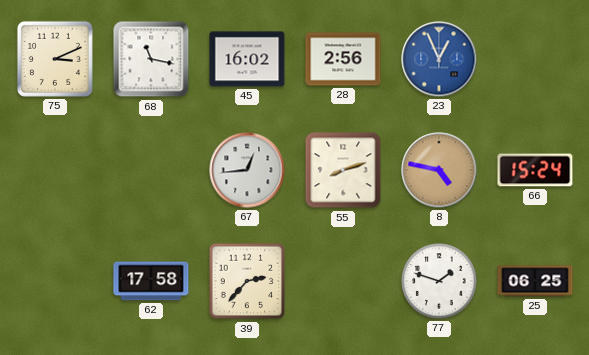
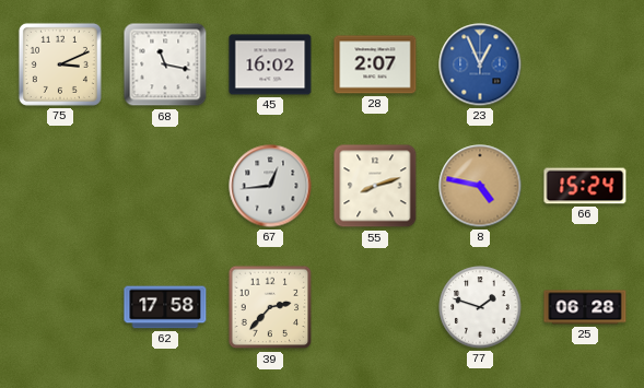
28: 2:56 -> 2:07
25: 06:25 -> 06:28
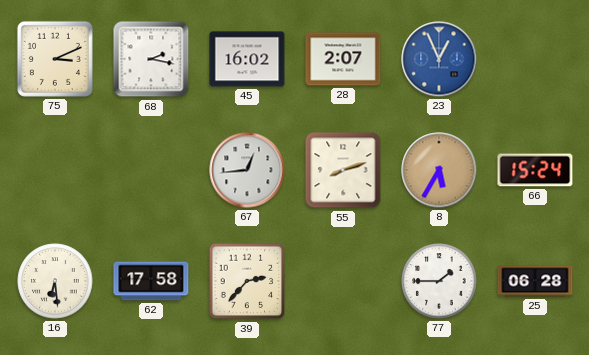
68: 11:17 -> 2:17
8: 4:47 -> 5:35
16: none -> 6:29
77: 1:48 -> 1:45
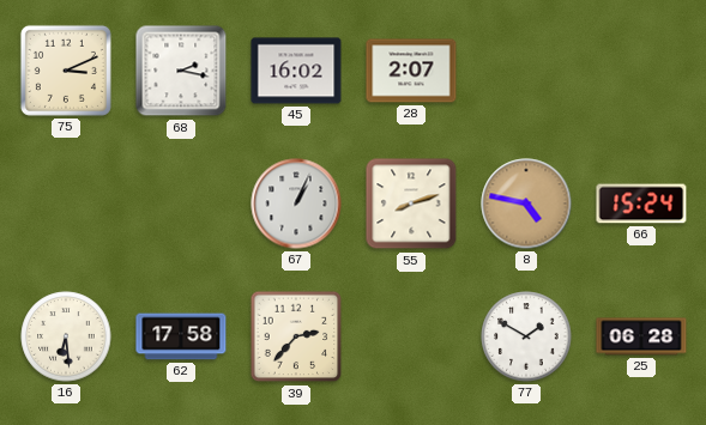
23: 12:56 -> none
67: 12:44 -> 1:04
8: 5:35 -> 4:47
77: 1:45 -> 1:50
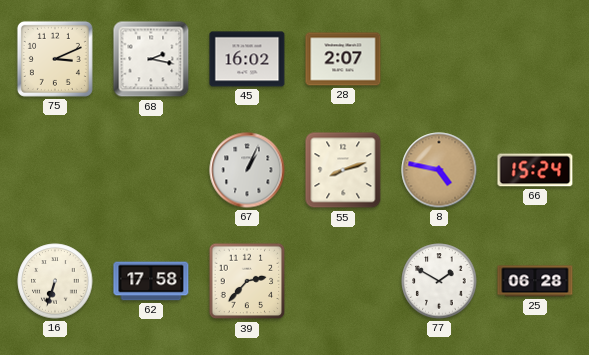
16: 6:29 -> 6:33
